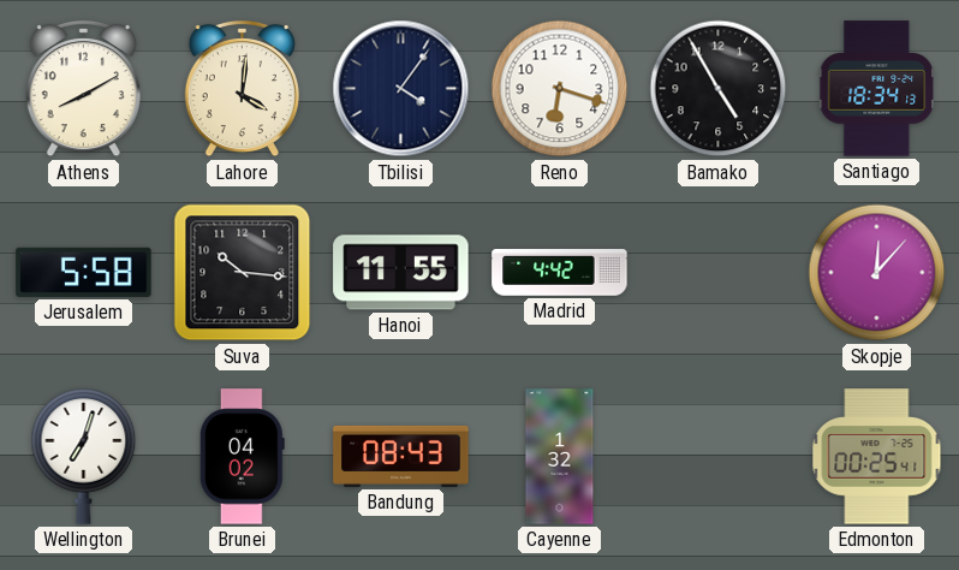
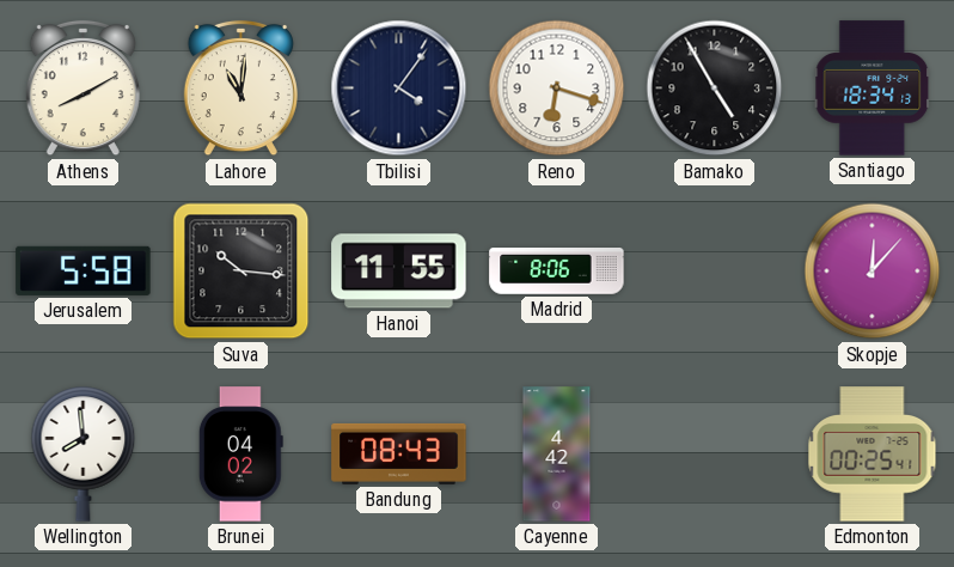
Lahore: 4:01 -> 11:01
Madrid: 4:42 -> 8:06
Wellington: 7:03 -> 7:59
Cayenne: 1:32 -> 4:42
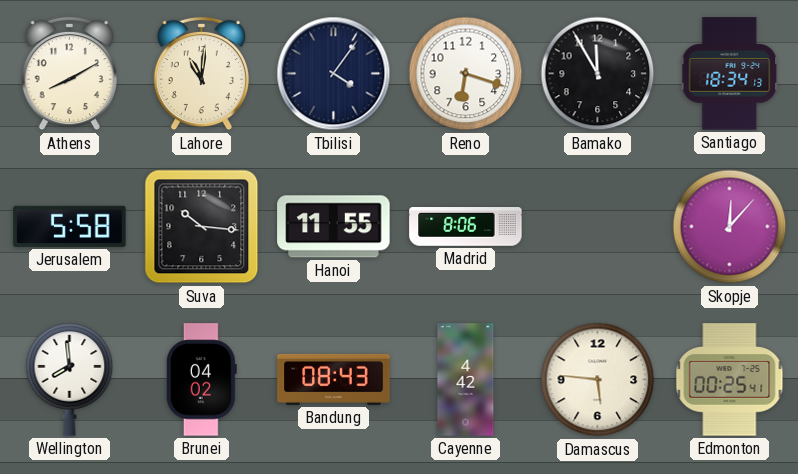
Bamako: 4:55 -> 11:55
Damascus: none -> 5:46
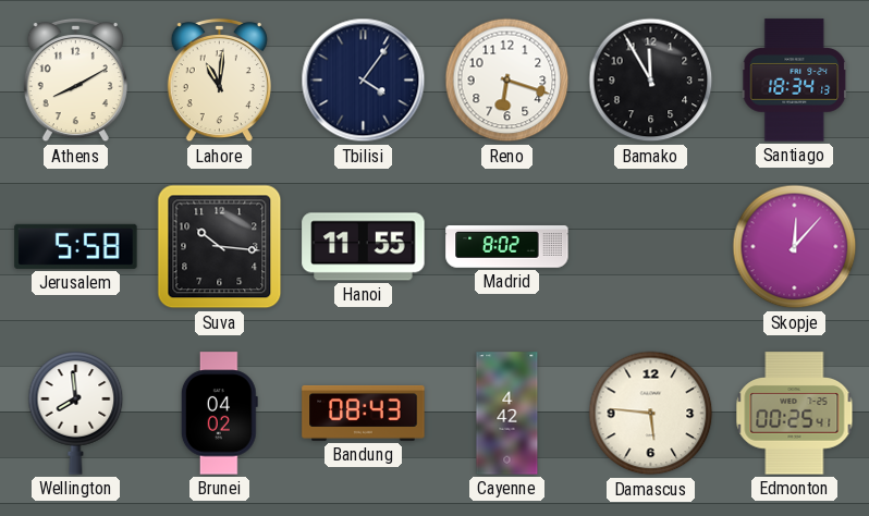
Madrid: 8:06 -> 8:02
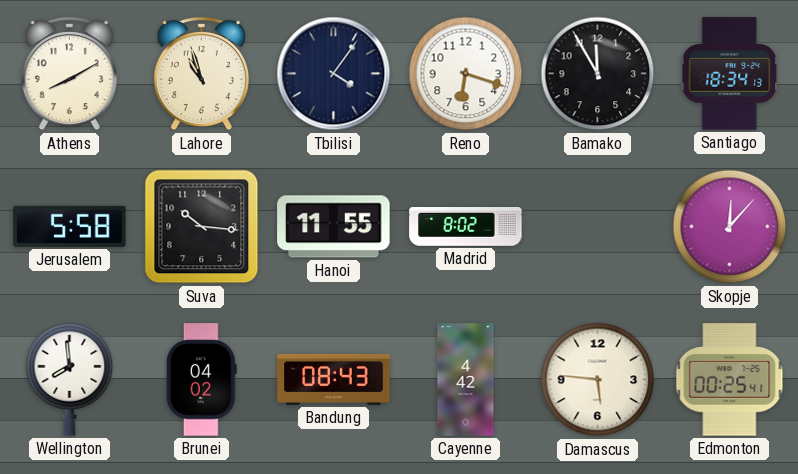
Lahore: 11:01 -> 10:57
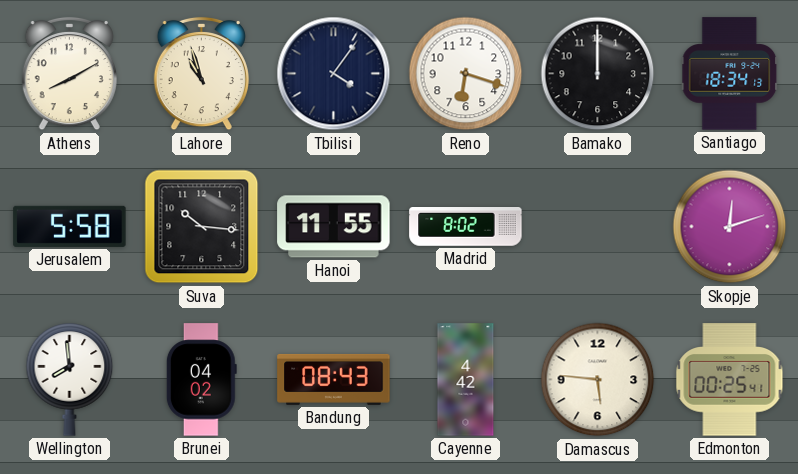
Bamako: 11:55 -> 12:00
Skopje: 12:07 -> 12:12
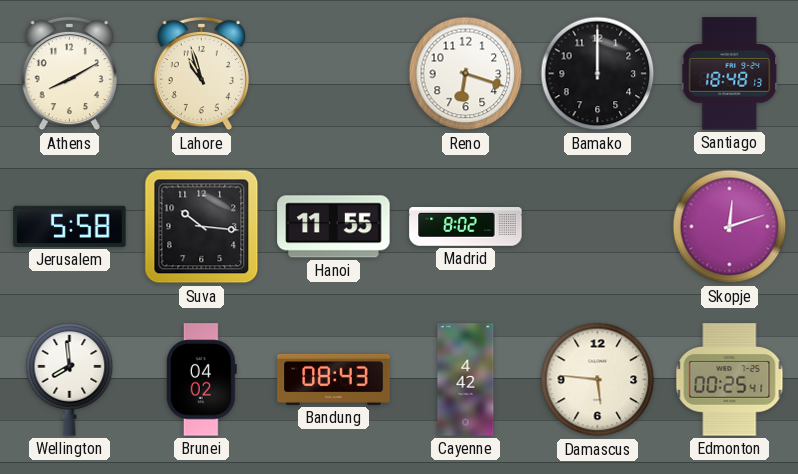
Tbilisi: 4:06 -> none
Santiago: 18:34 -> 18:48
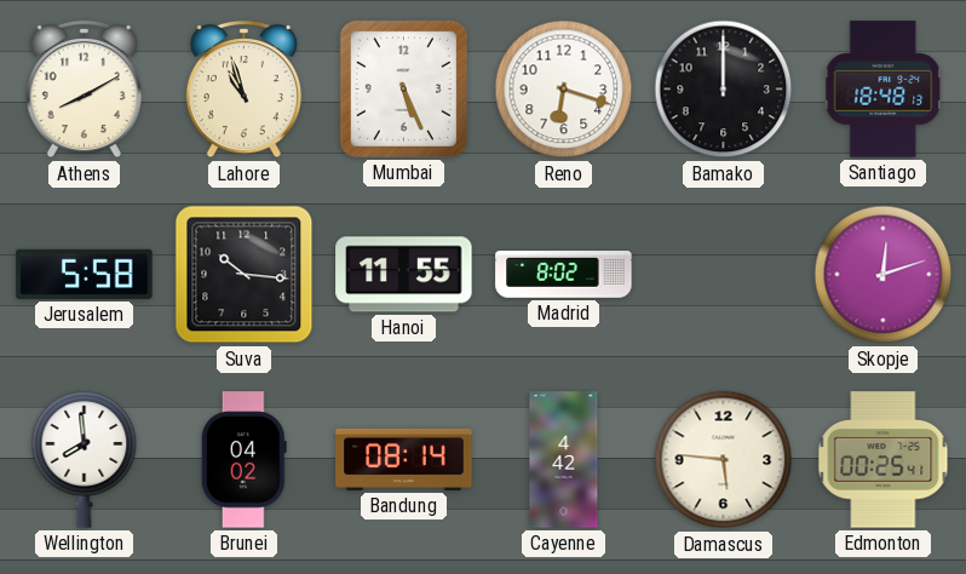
Mumbai: none -> 5:26
Bandung: 08:43 -> 08:14
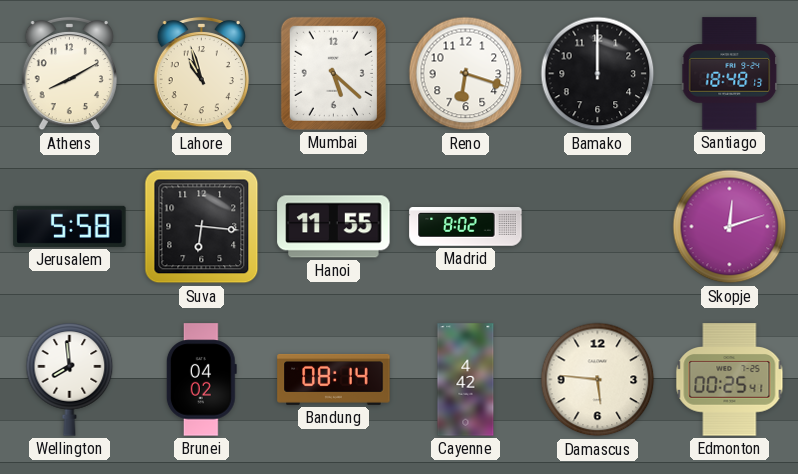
Mumbai: 5:26 -> 5:22
Suva: 10:16 -> 6:16
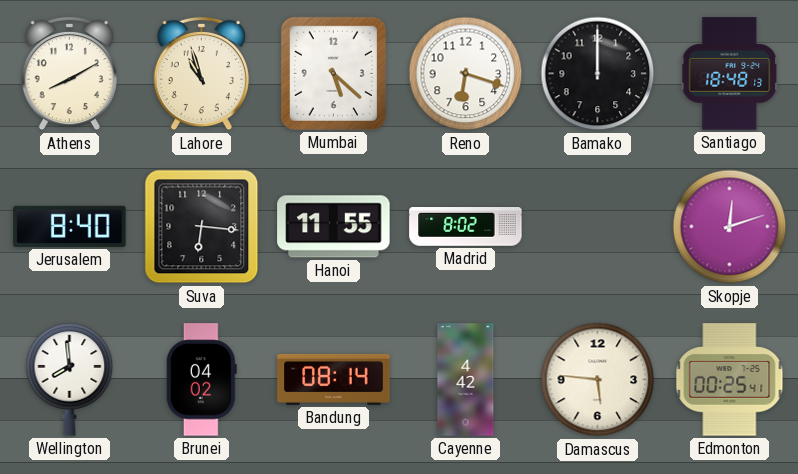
Jerusalem: 5:58 -> 8:40
